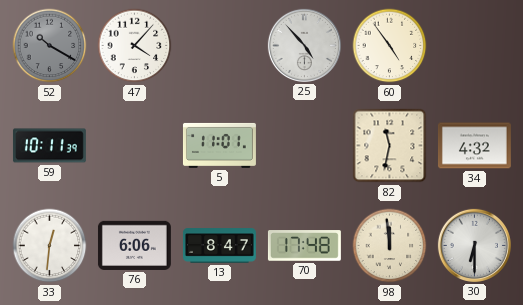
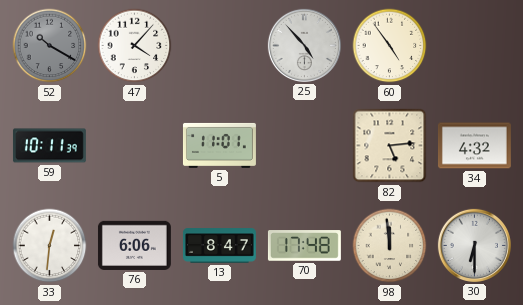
82: 11:32 -> 5:14
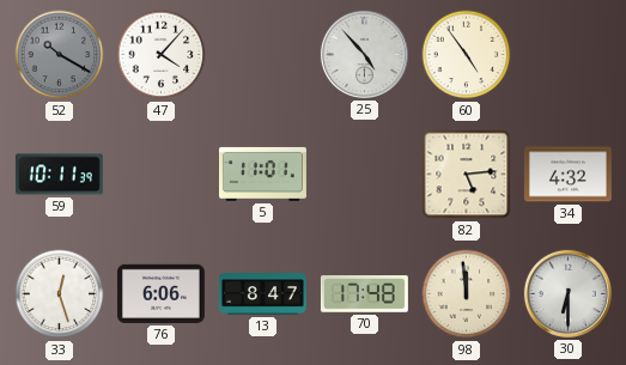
33: 12:31 -> 12:27
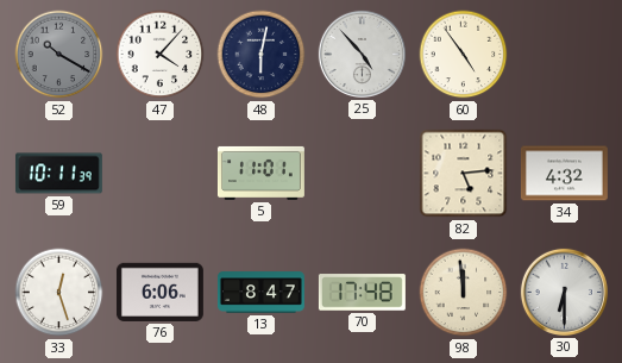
48: none -> 6:02
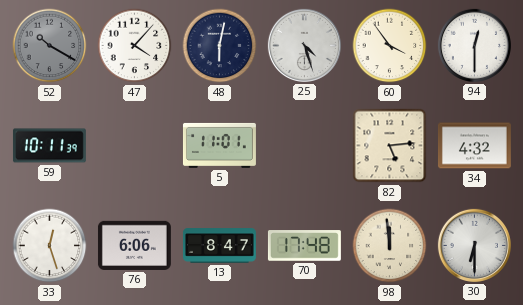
25: 4:53 -> 4:27
60: 4:54 -> 3:54
94: none -> 12:30
